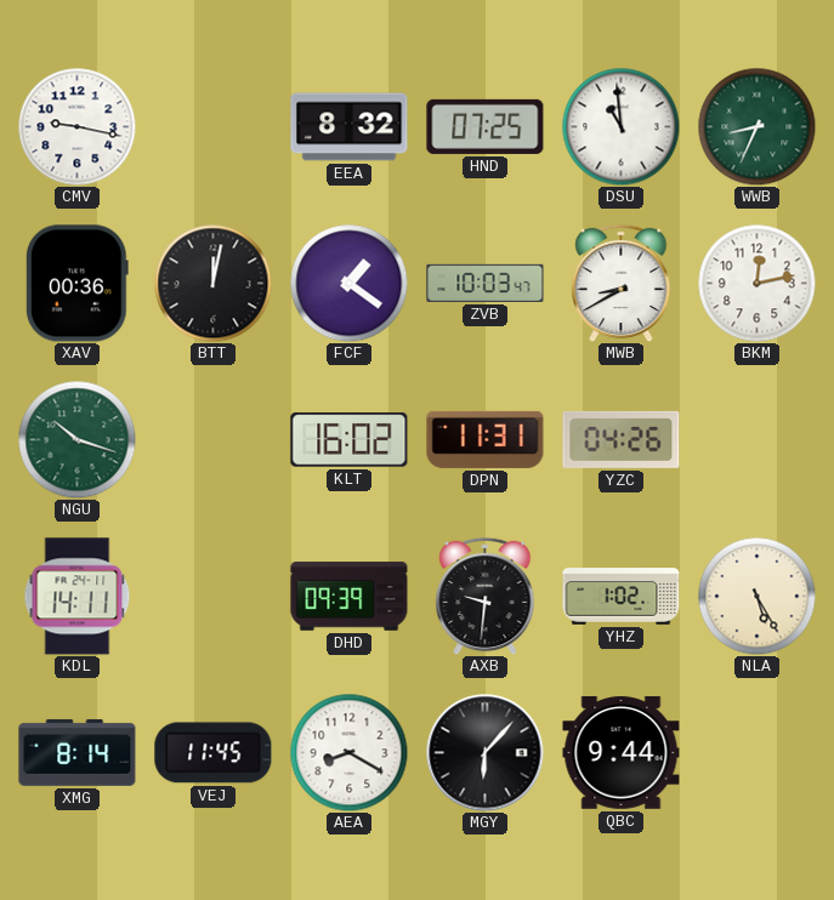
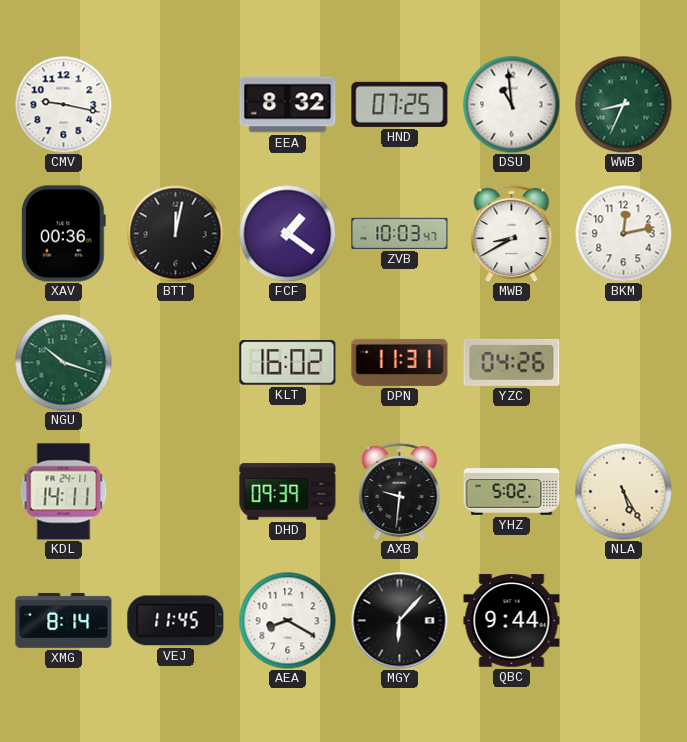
YHZ: 1:02 -> 5:02
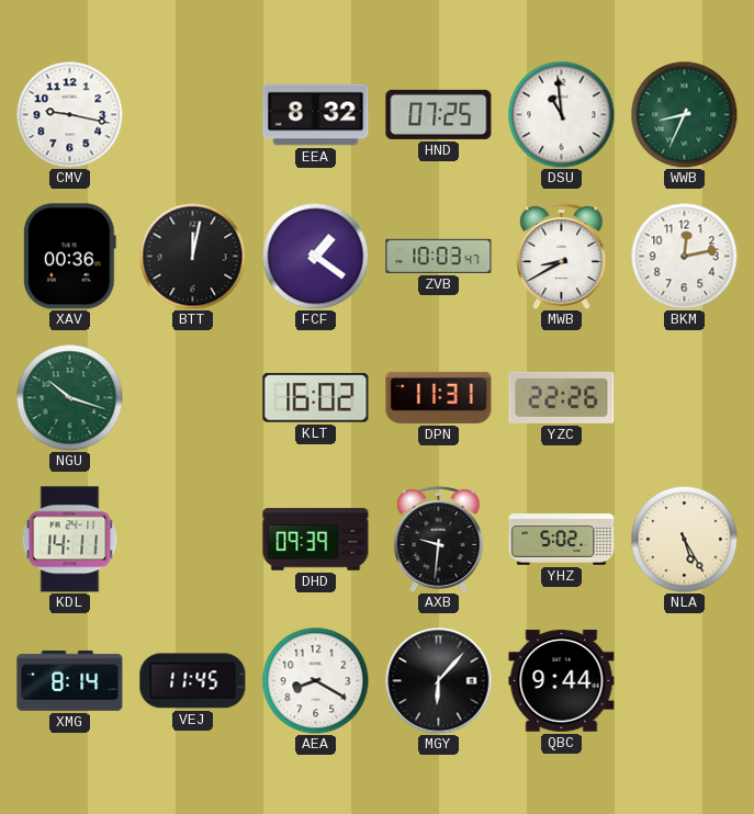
YZC: 04:26 -> 22:26
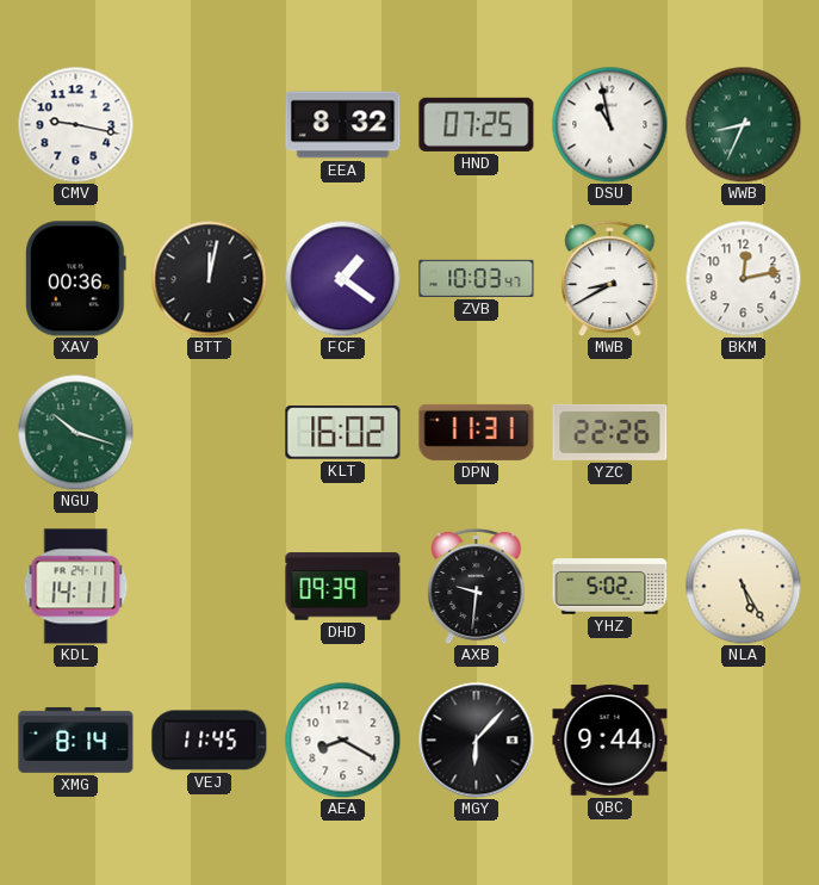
DSU: 10:59 -> 10:58
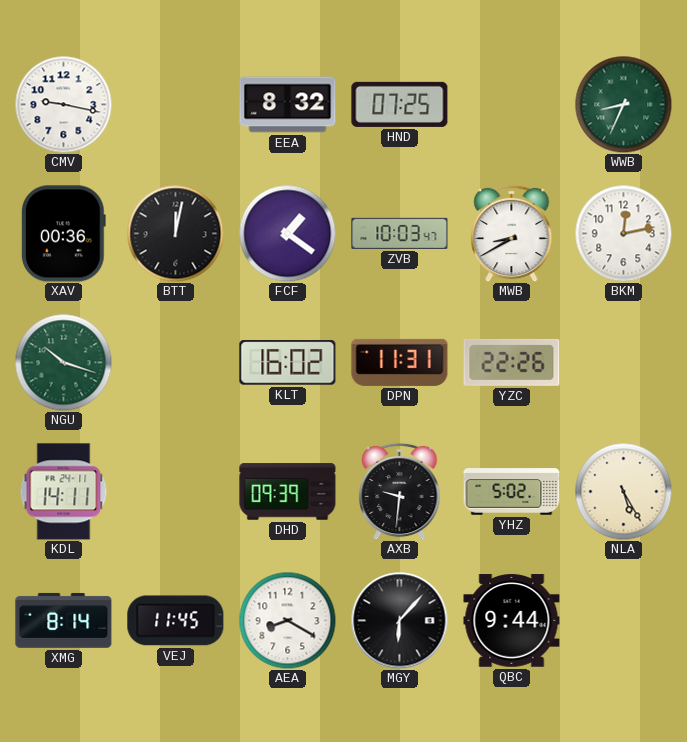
DSU: 10:58 -> none
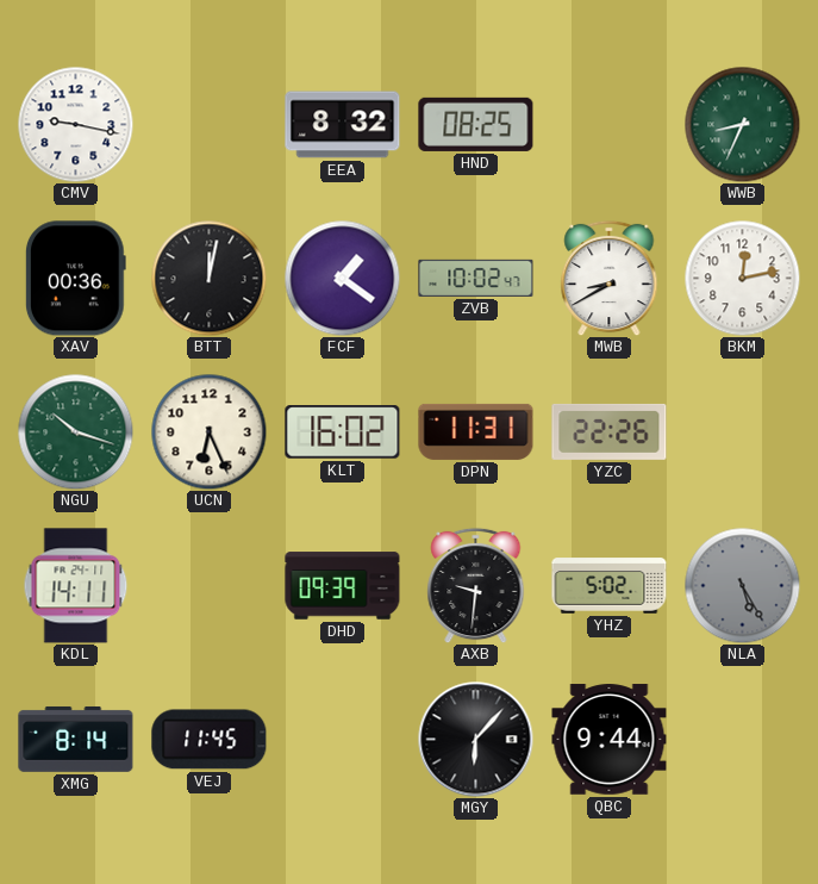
HND: 07:25 -> 08:25
ZVB: 10:03 -> 10:02
UCN: none -> 6:26
NLA dial: cream -> grey
AEA: 8:20 -> none
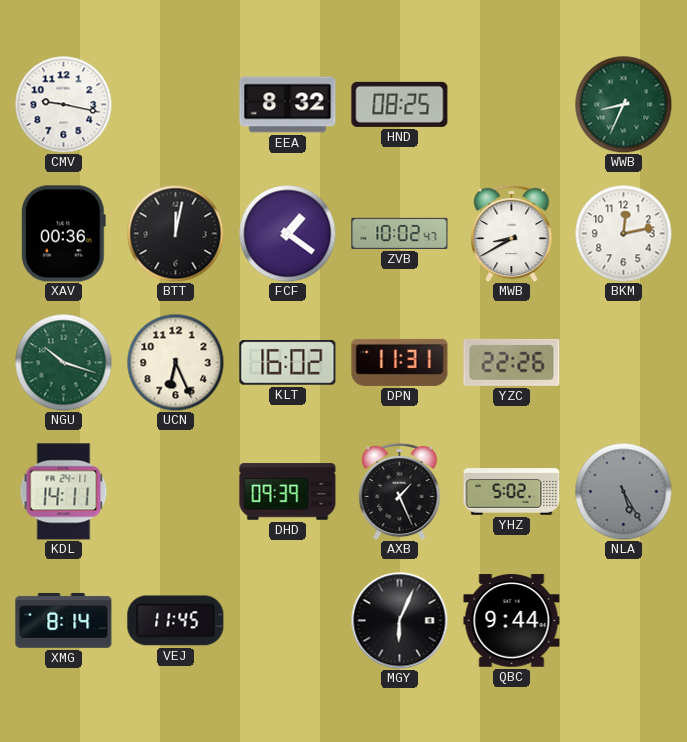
AXB: 9:31 -> 1:26
MGY: 6:07 -> 6:04
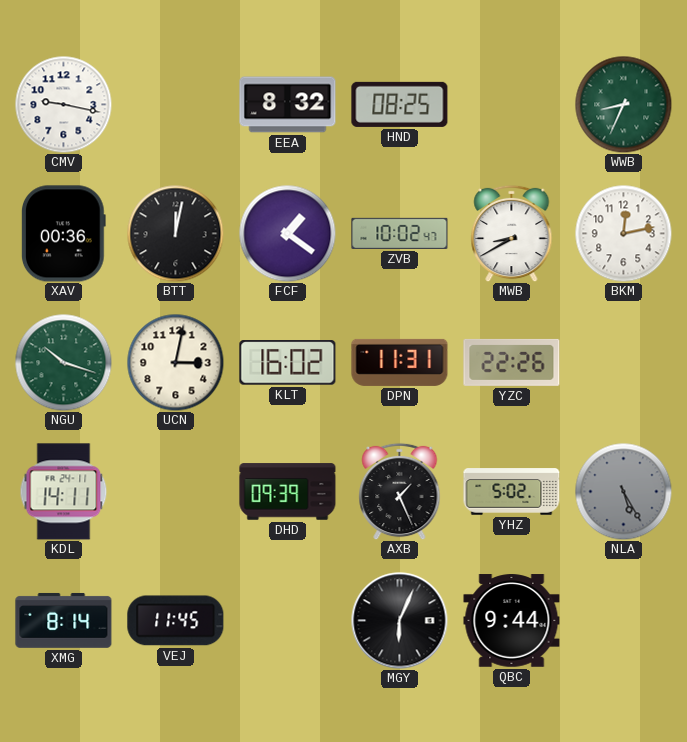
UCN: 6:26 -> 3:02
